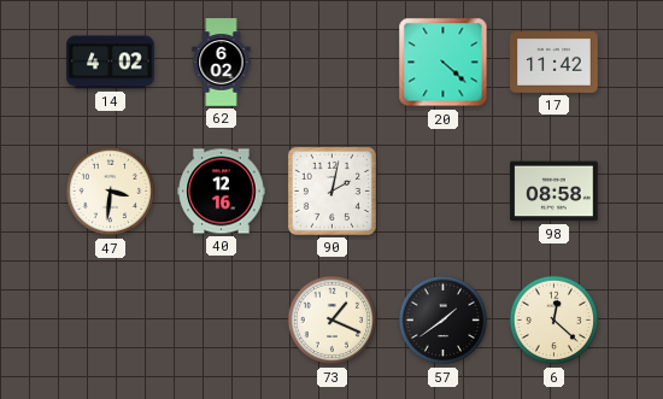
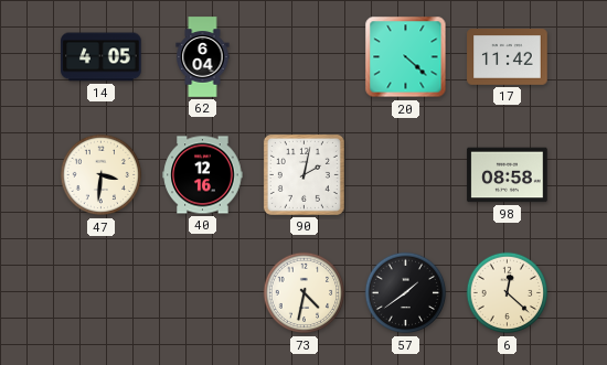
14: 4:02 -> 4:05
62: 6:02 -> 6:04
73: 1:19 -> 4:32
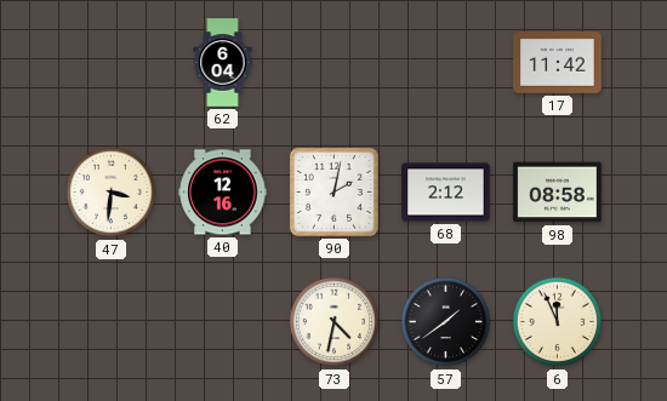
14: 4:05 -> none
20: 4:22 -> none
68: none -> 2:12
6: 12:22 -> 11:56
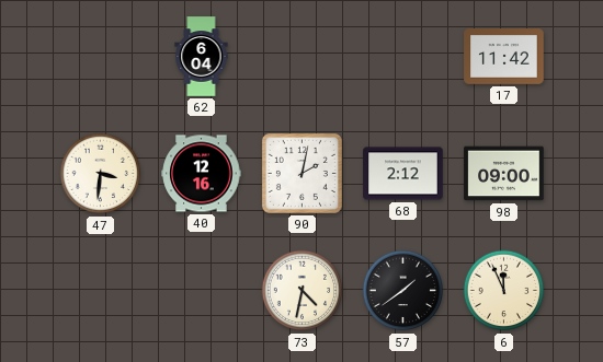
98: 08:58 -> 09:00
